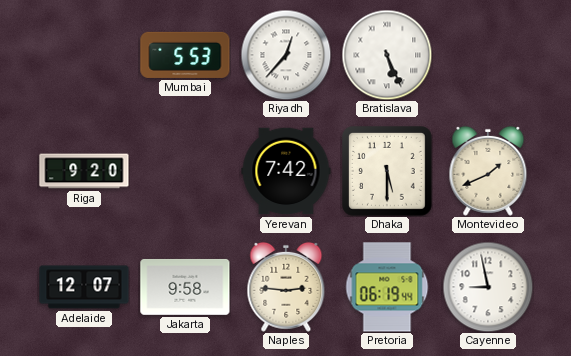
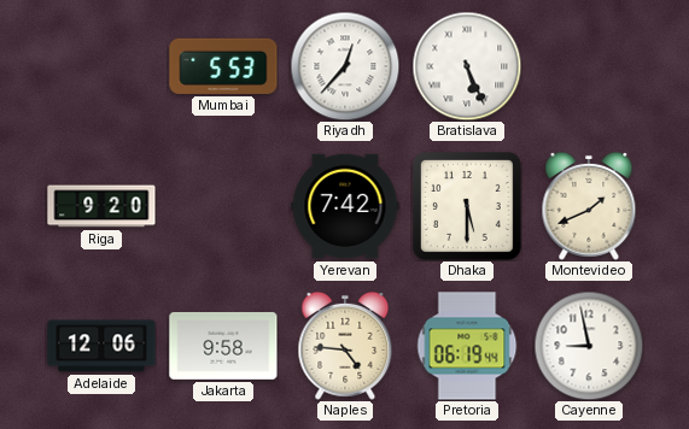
Adelaide: 12:07 -> 12:06
Naples: 2:46 -> 4:46
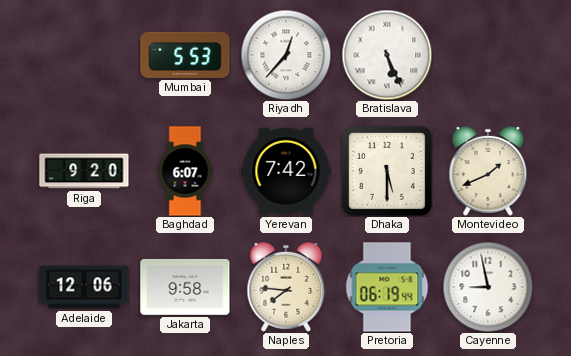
Baghdad: none -> 6:07
Naples: 4:46 -> 7:46
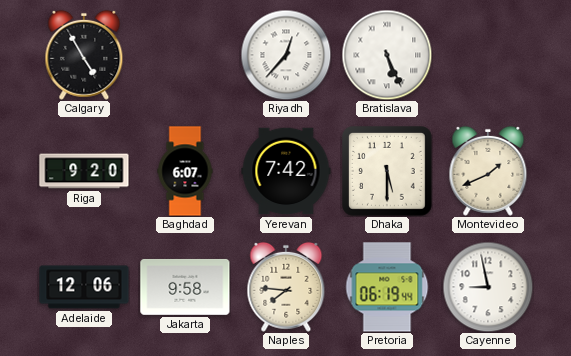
Calgary: none -> 4:55
Mumbai: 5:53 -> none
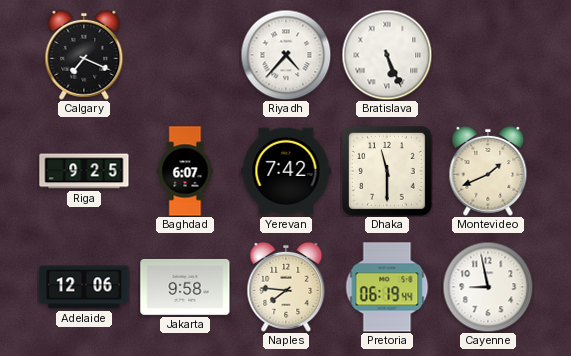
Calgary: 4:55 -> 7:19
Riyadh: 12:37 -> 4:37
Riga: 9:20 -> 9:25
Dhaka: 5:30 -> 11:30
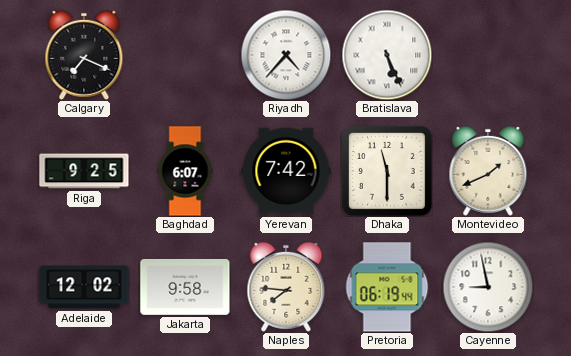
Adelaide: 12:06 -> 12:02
